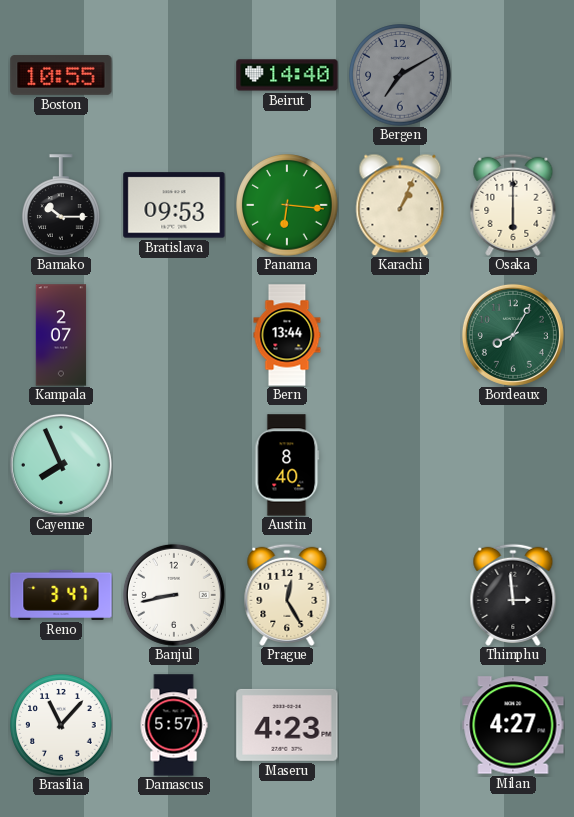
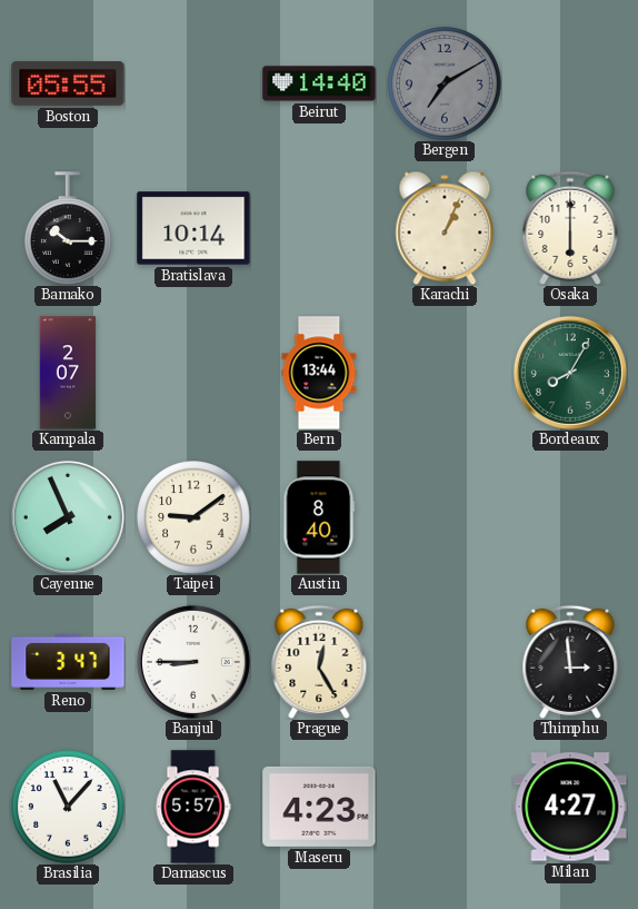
Boston: 10:55 -> 05:55
Bratislava: 09:53 -> 10:14
Panama: 6:16 -> none
Taipei: none -> 9:09
Banjul: 8:43 -> 8:45
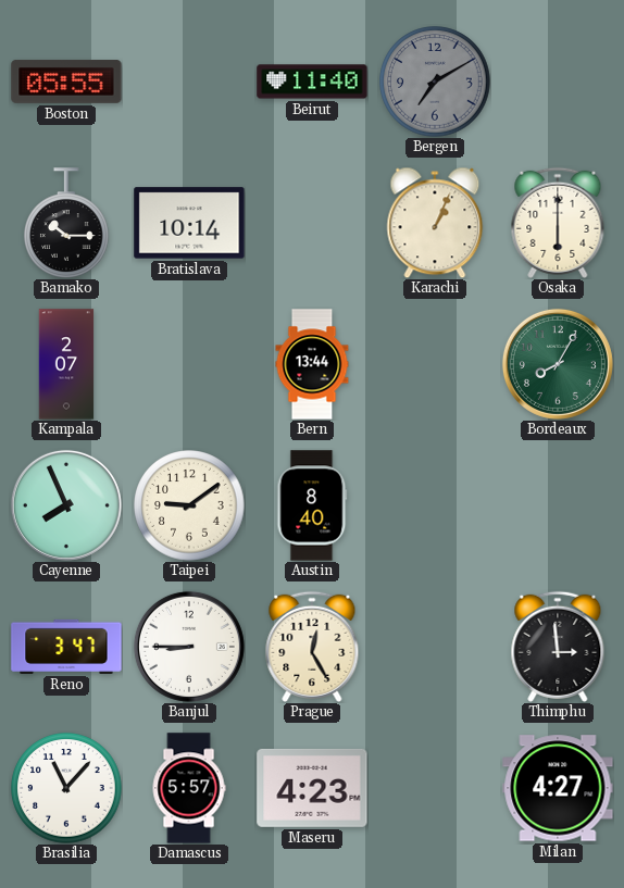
Beirut: 14:40 -> 11:40
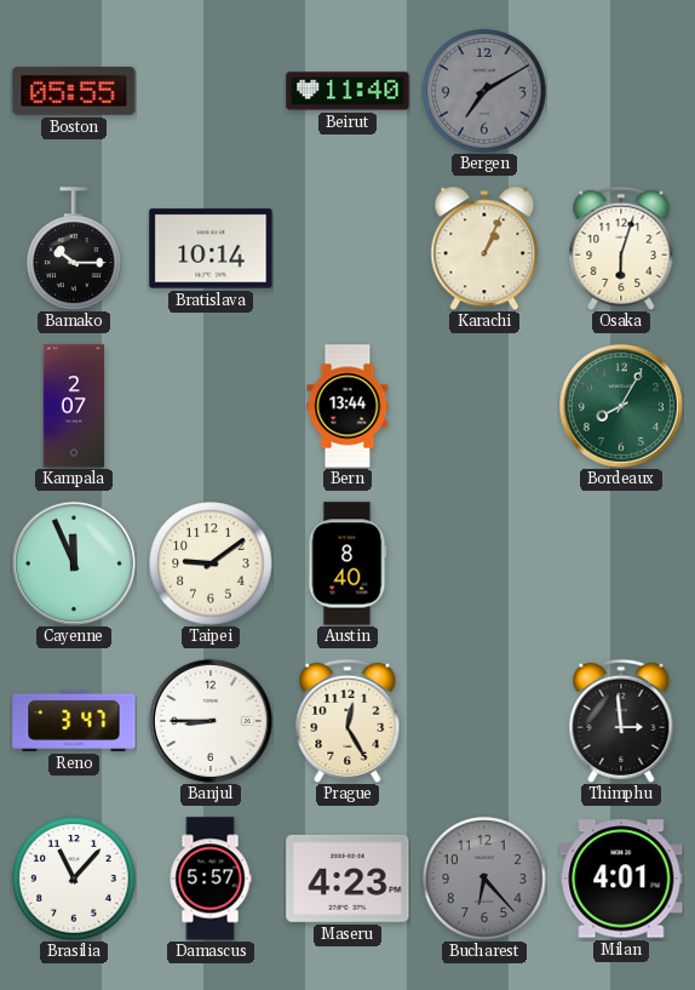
Osaka: 6:00 -> 6:03
Cayenne: 7:56 -> 11:56
Bucharest: none -> 6:23
Milan: 4:27 -> 4:01
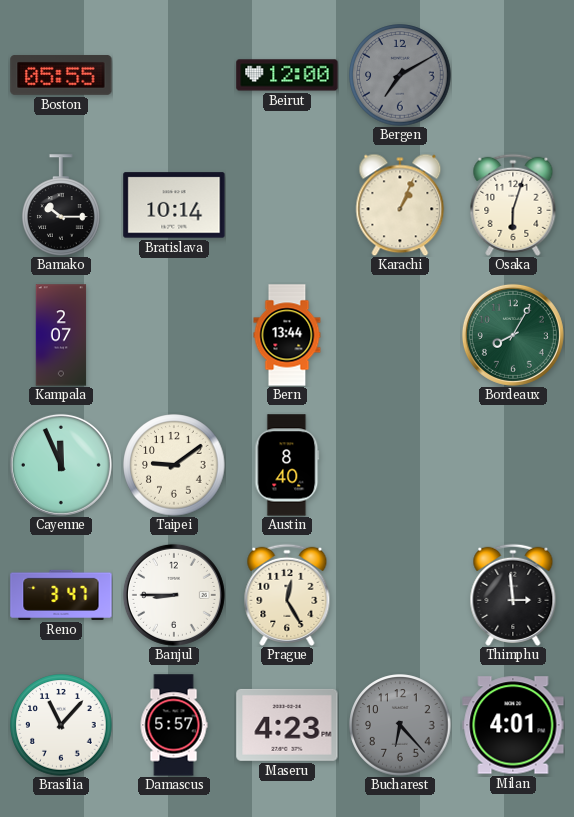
Beirut: 11:40 -> 12:00
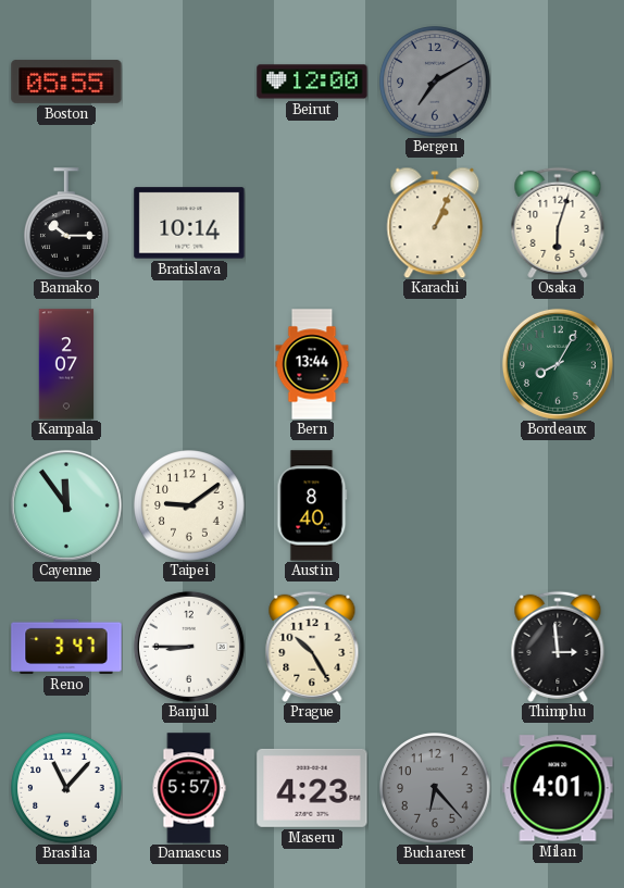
Cayenne: 11:56 -> 11:54
Prague: 12:25 -> 10:25
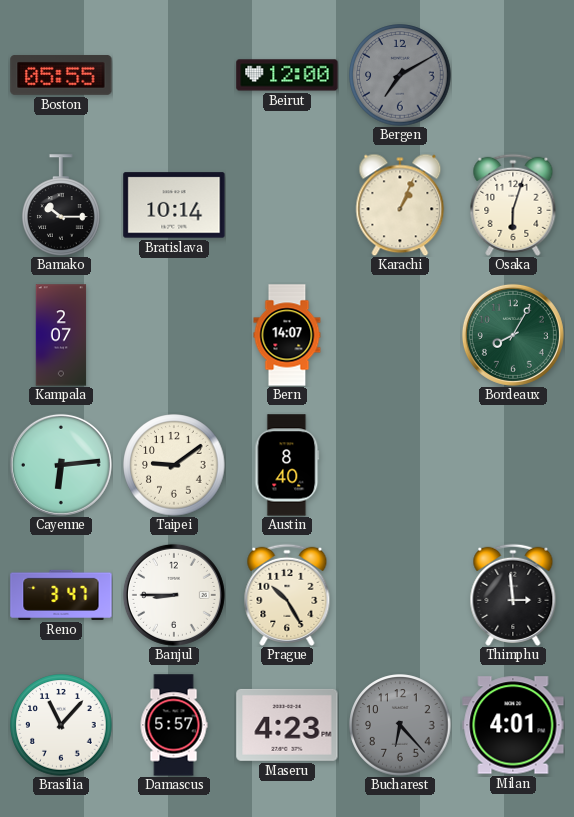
Bern: 13:44 -> 14:07
Cayenne: 11:54 -> 6:14
